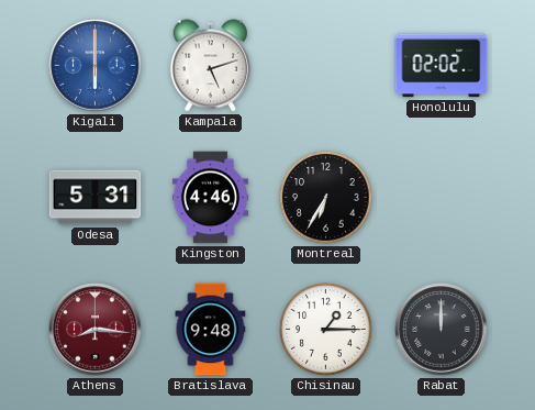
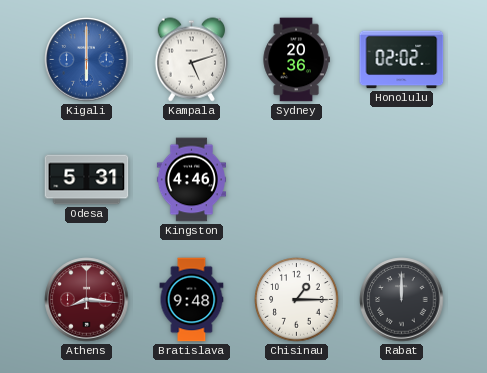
Sydney: none -> 20:36
Montreal: 6:35 -> none
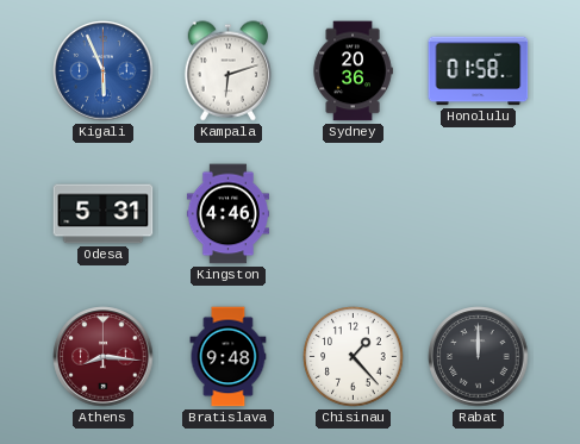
Kigali: 6:00 -> 5:56
Kampala: 5:12 -> 6:12
Honolulu: 02:02 -> 01:58
Chisinau: 1:15 -> 1:23
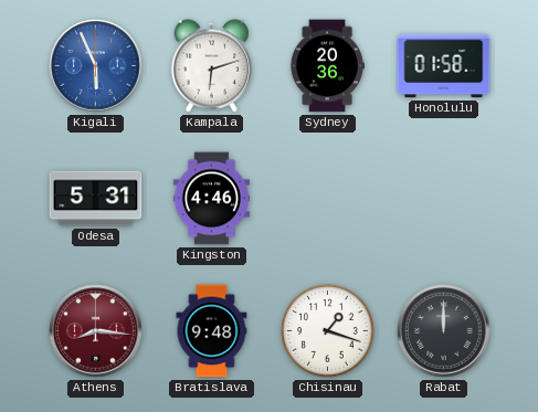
Chisinau: 1:23 -> 1:18
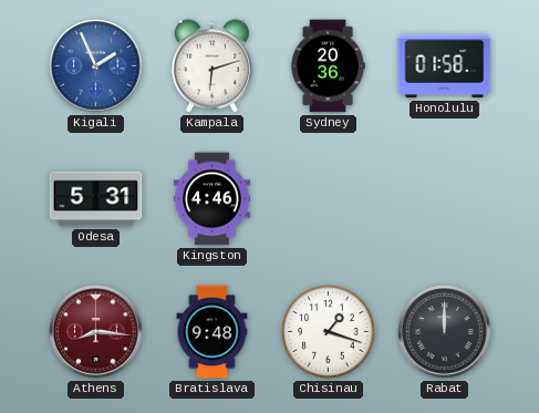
Kigali: 5:56 -> 1:56
